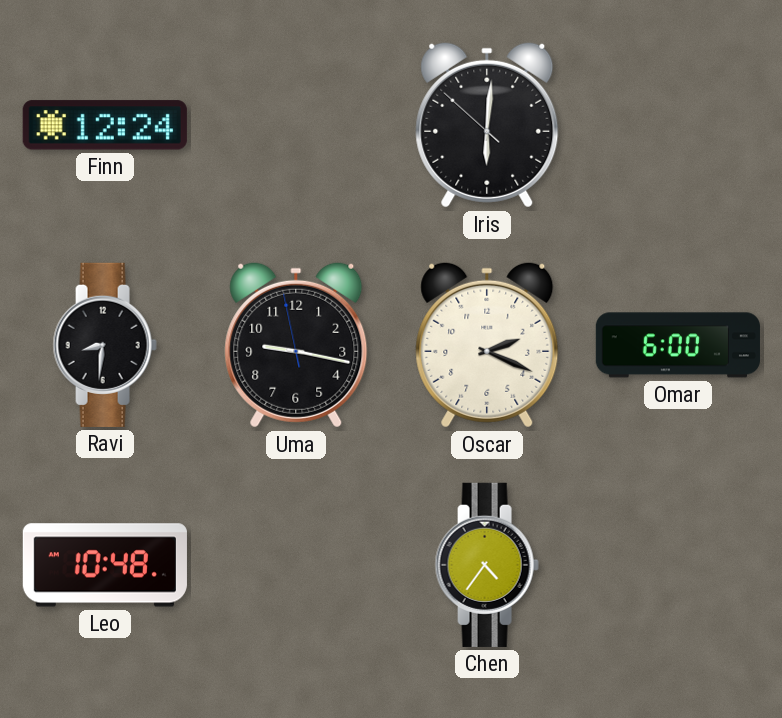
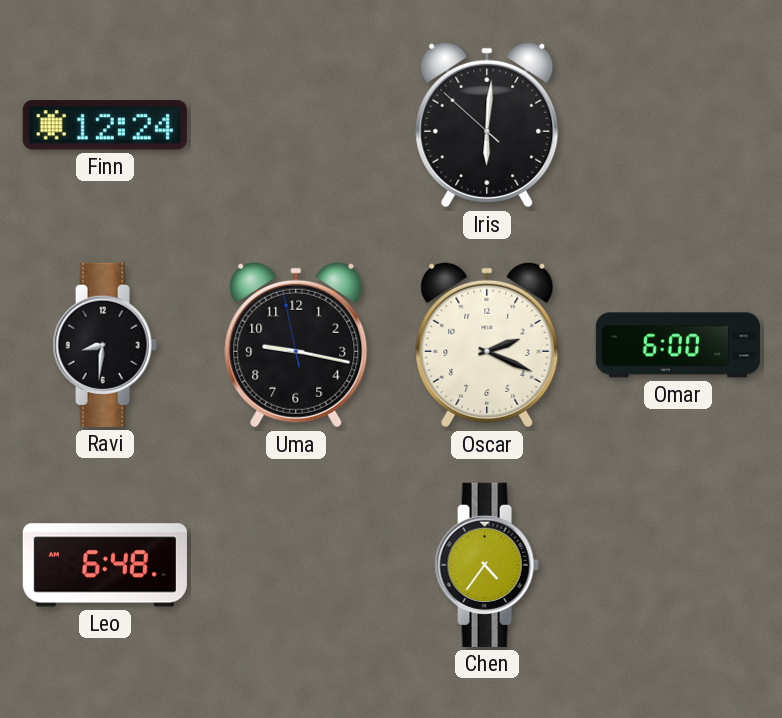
Leo: 10:48 -> 6:48
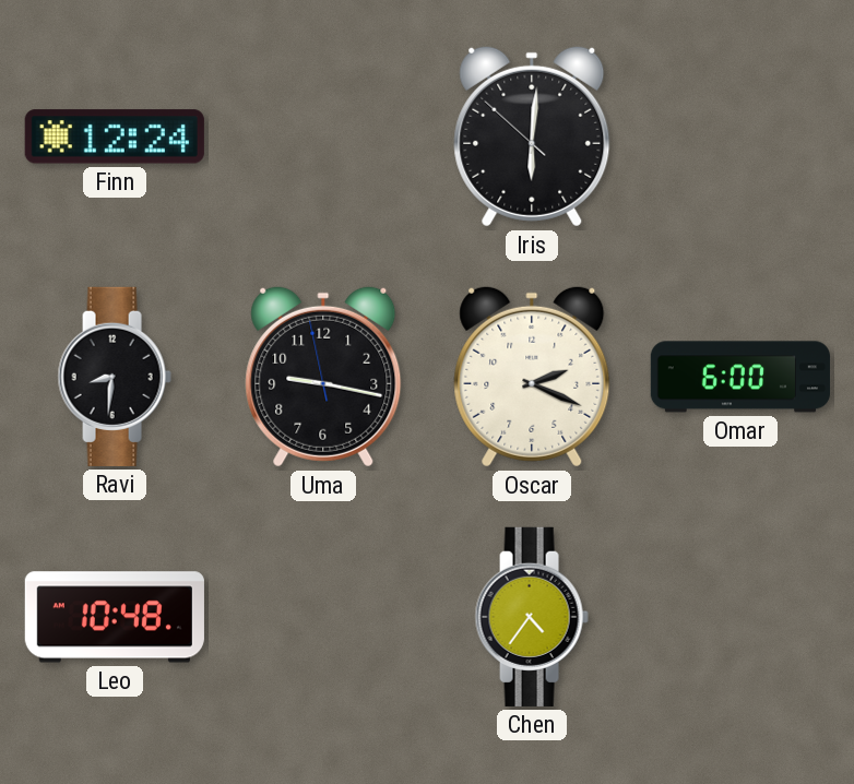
Leo: 6:48 -> 10:48
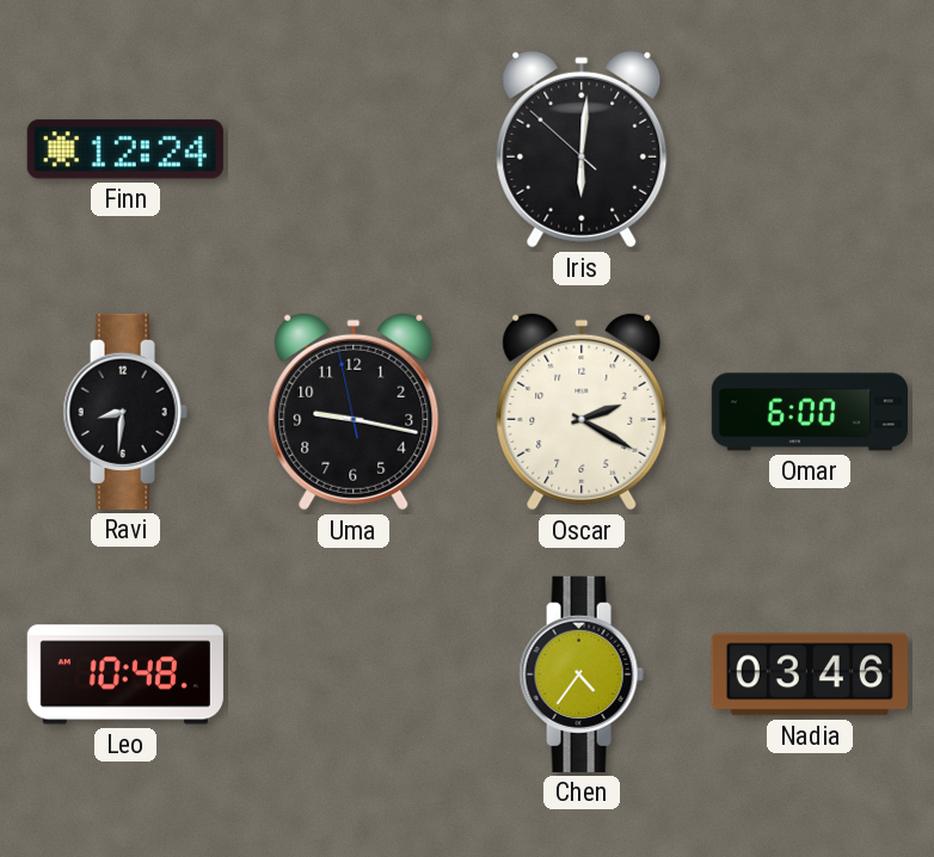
Oscar: 2:19 -> 2:20
Nadia: none -> 03:46
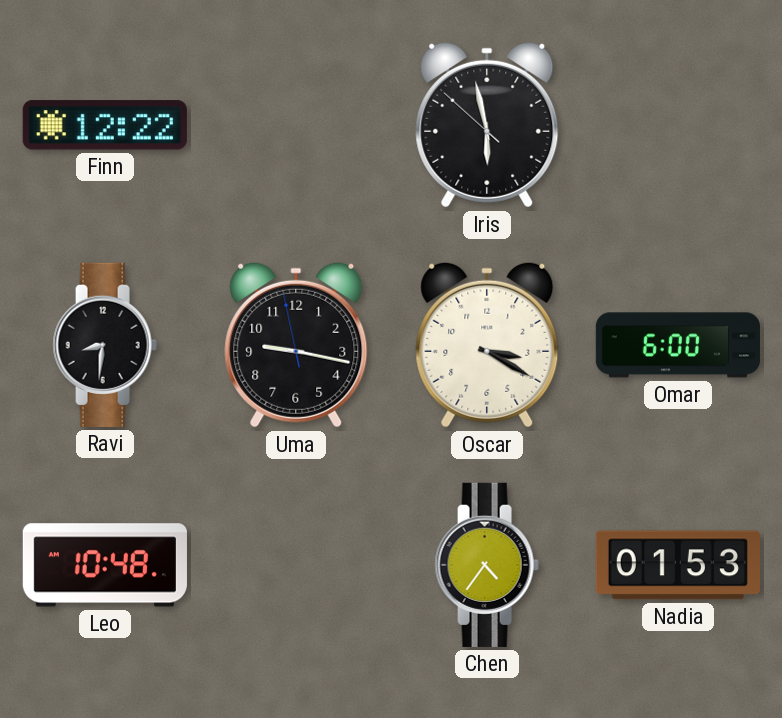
Finn: 12:24 -> 12:22
Iris: 6:00 -> 5:57
Oscar: 2:20 -> 3:20
Nadia: 03:46 -> 01:53
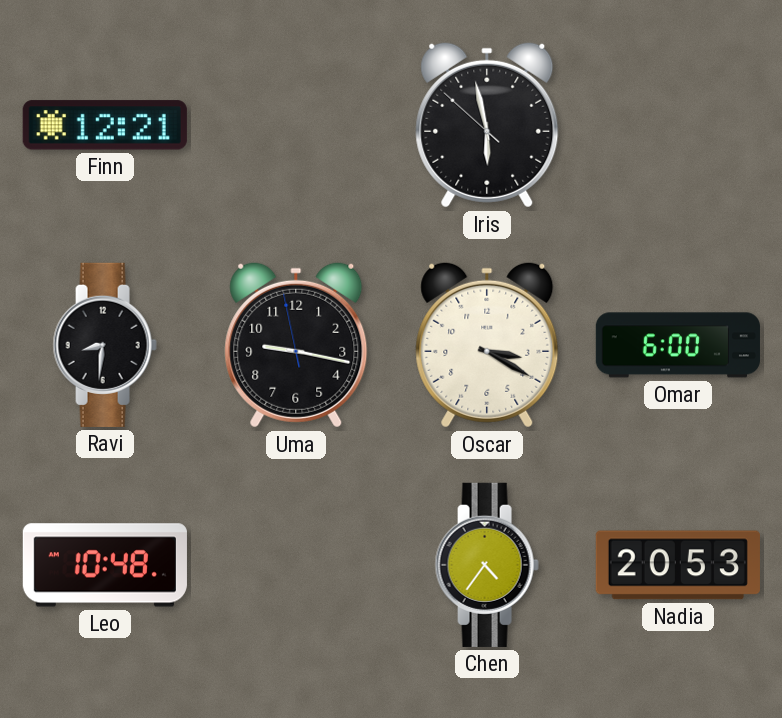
Finn: 12:22 -> 12:21
Nadia: 01:53 -> 20:53
